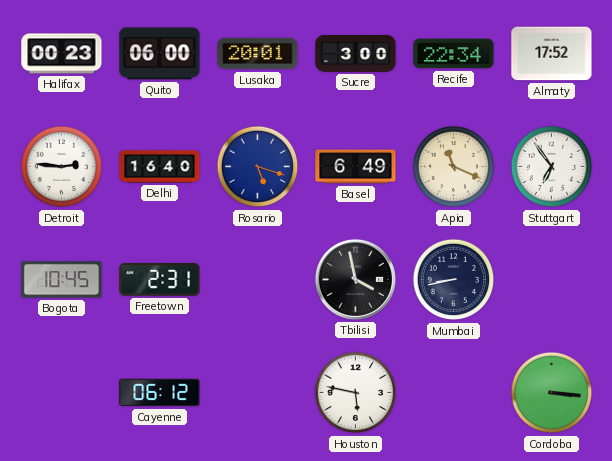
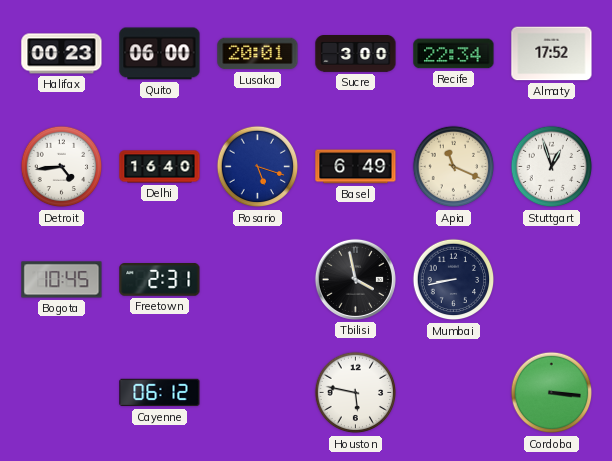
Detroit: 2:46 -> 4:44
Stuttgart: 6:54 -> 12:57
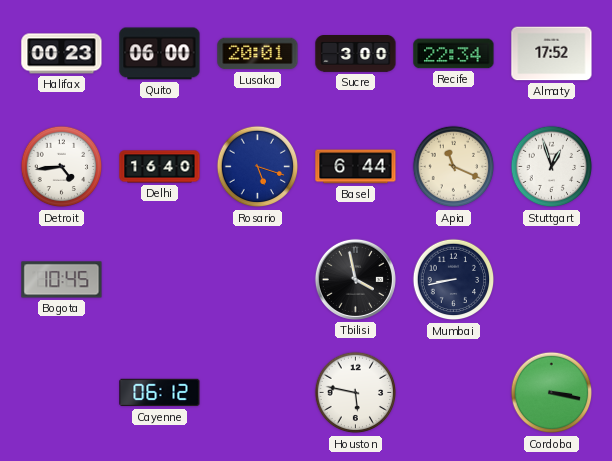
Basel: 6:49 -> 6:44
Freetown: 2:31 -> none
Cordoba: 3:16 -> 3:17
